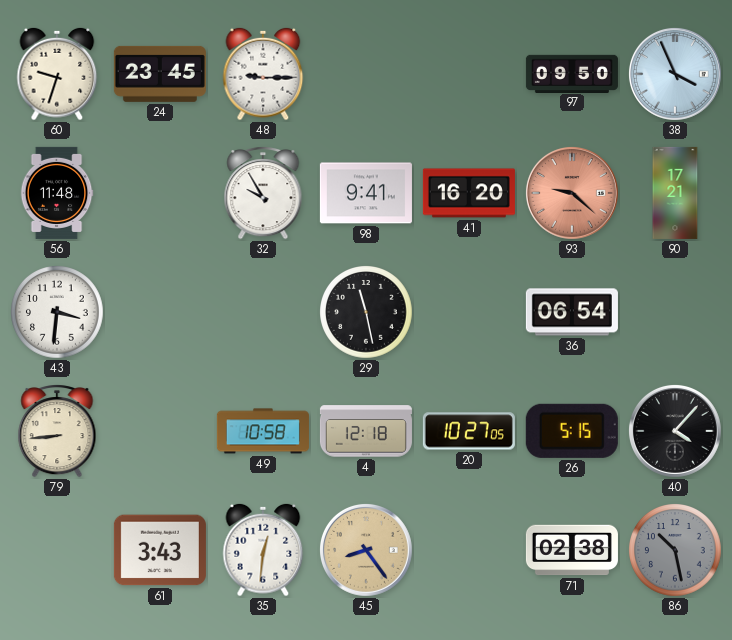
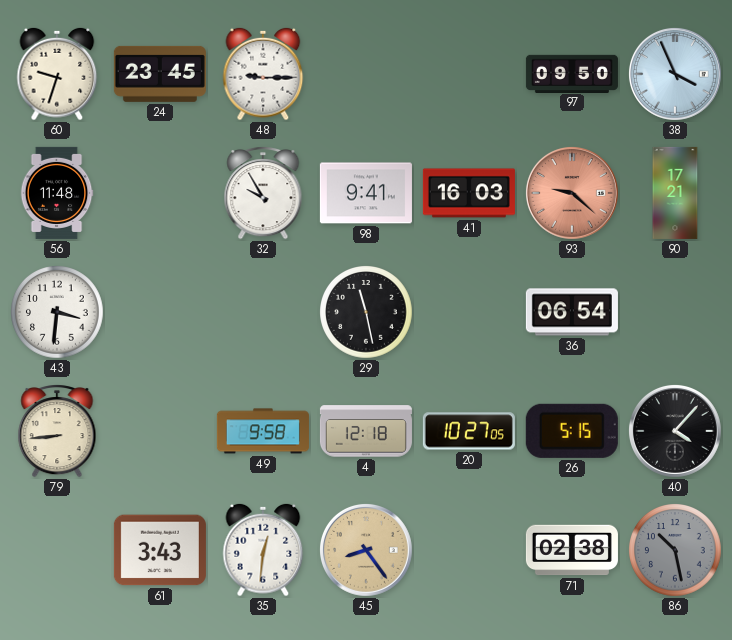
41: 16:20 -> 16:03
49: 10:58 -> 9:58
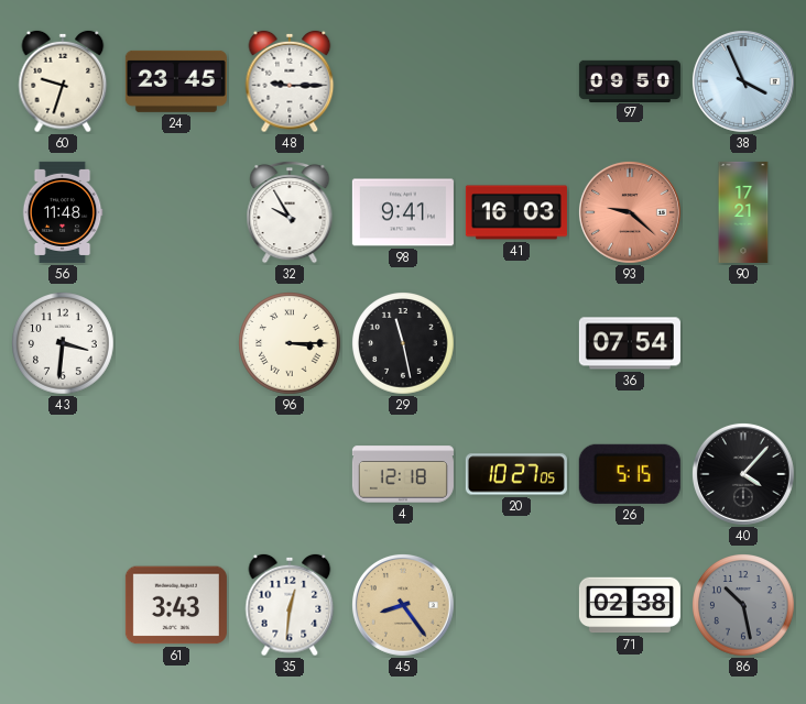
96: none -> 3:15
36: 06:54 -> 07:54
79: 8:44 -> none
49: 9:58 -> none
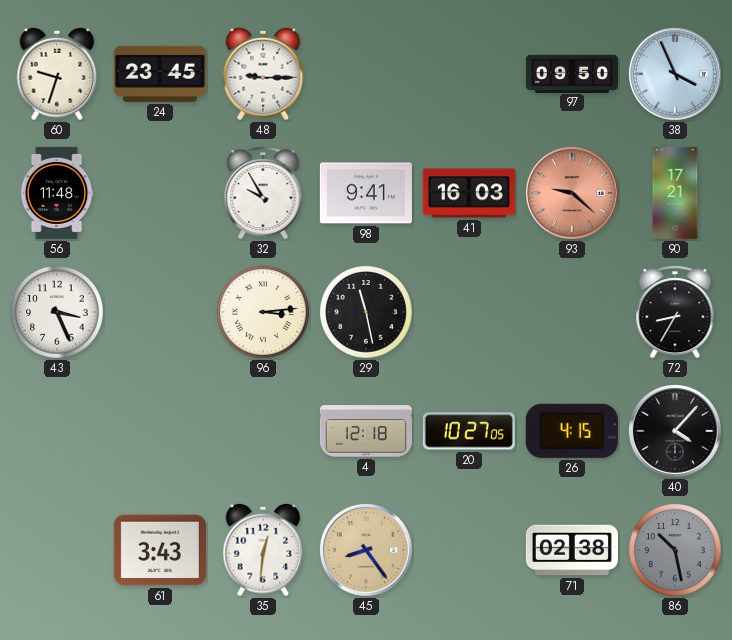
43: 3:31 -> 3:26
96: 3:15 -> 3:14
36: 07:54 -> none
72: none -> 8:35
26: 5:15 -> 4:15
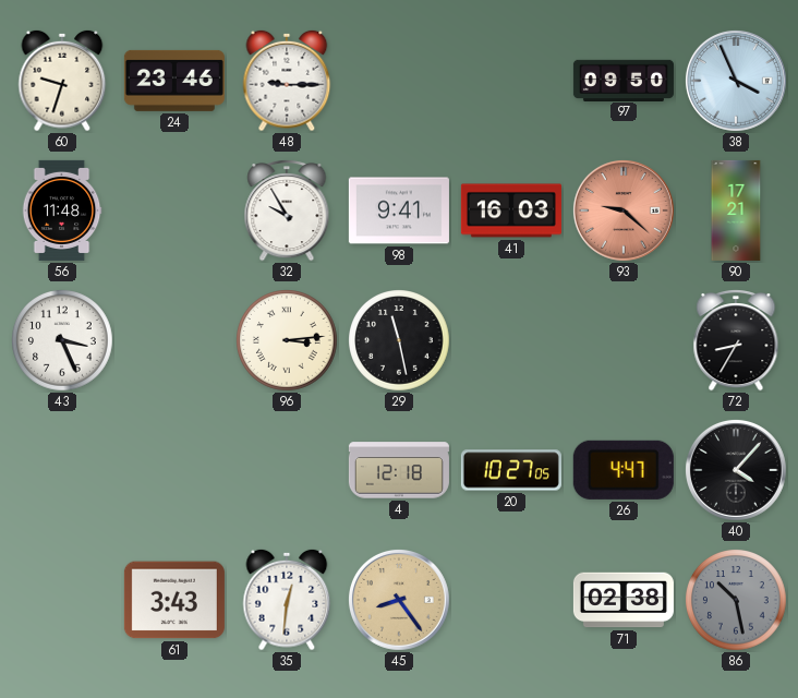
24: 23:45 -> 23:46
26: 4:15 -> 4:47
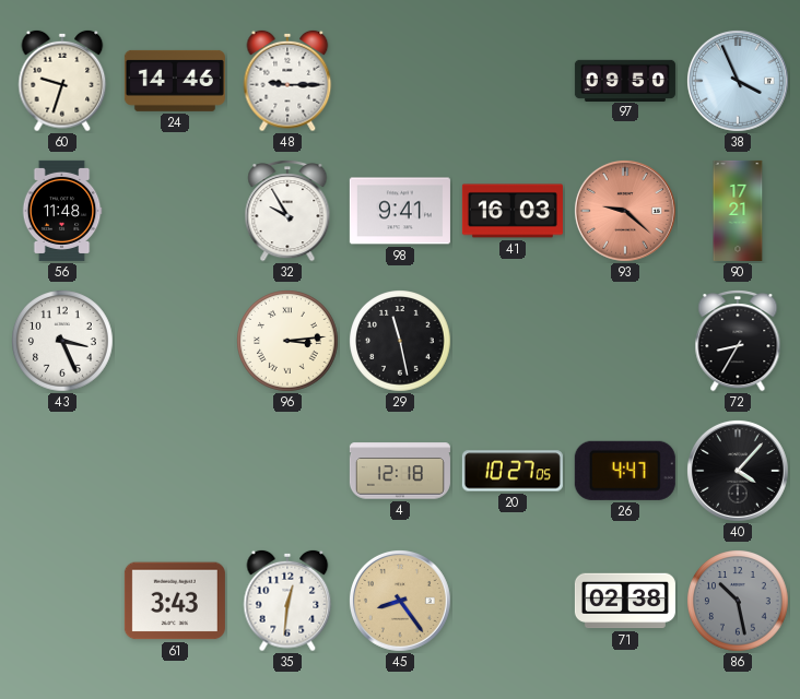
24: 23:46 -> 14:46
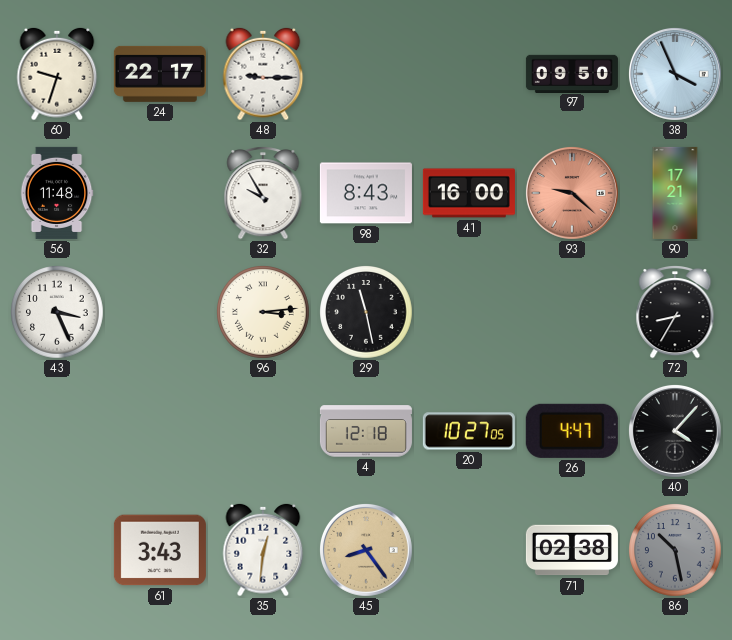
24: 14:46 -> 22:17
98: 9:41 -> 8:43
41: 16:03 -> 16:00
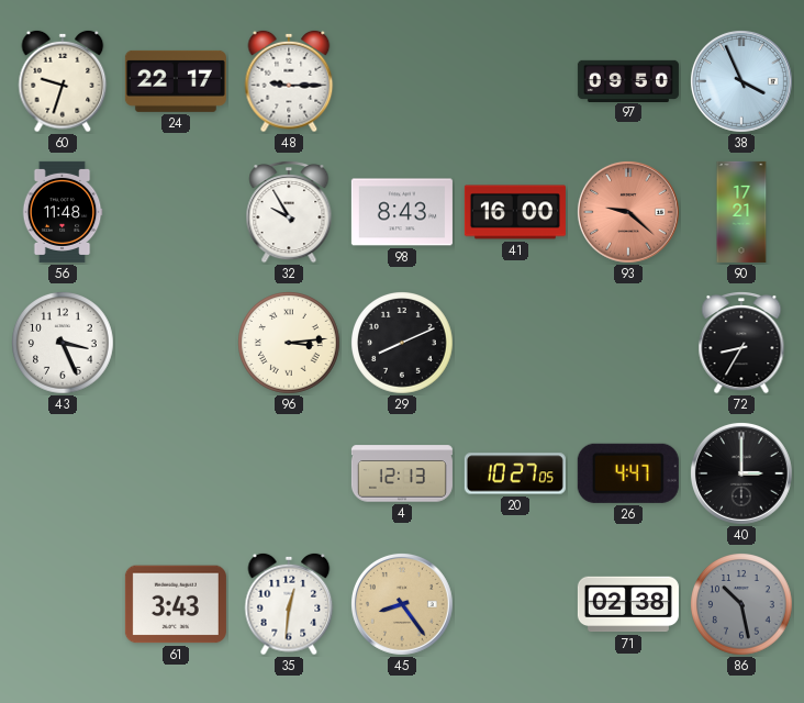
29: 11:28 -> 8:11
4: 12:18 -> 12:13
40: 4:07 -> 3:00
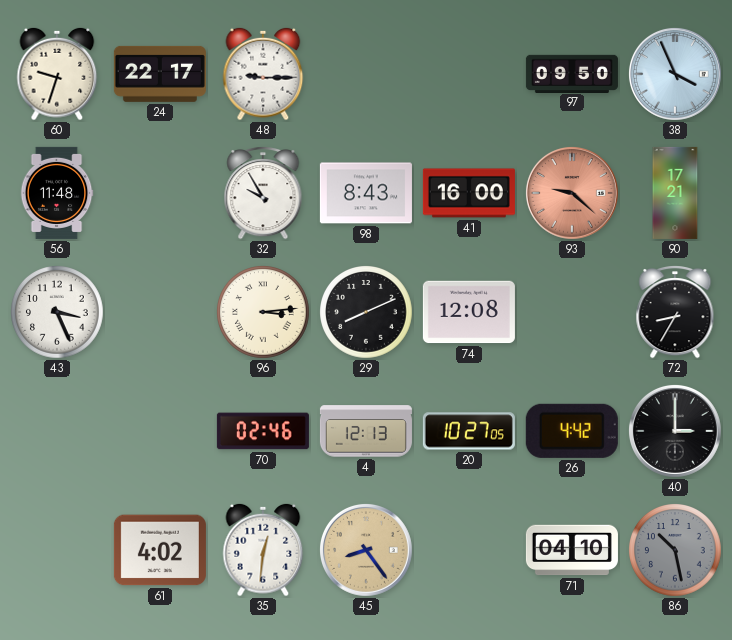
74: none -> 12:08
70: none -> 02:46
26: 4:47 -> 4:42
61: 3:43 -> 4:02
71: 02:38 -> 04:10
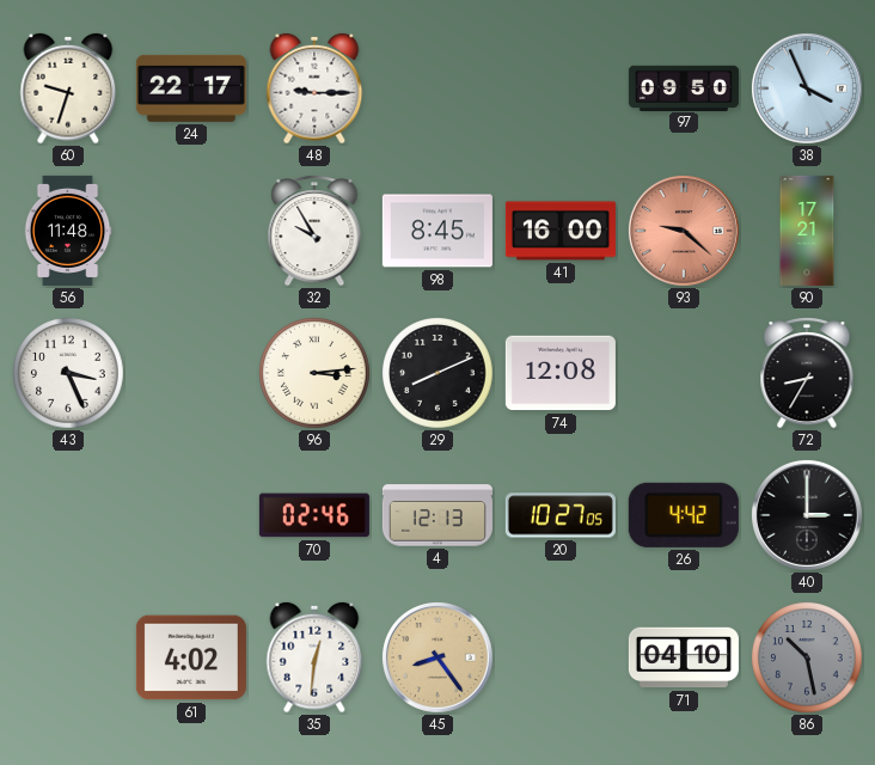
98: 8:43 -> 8:45
